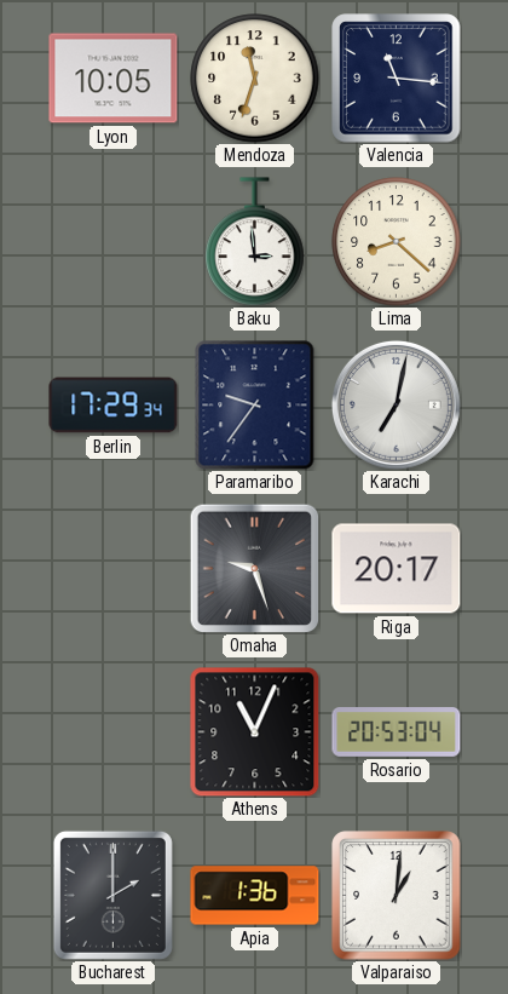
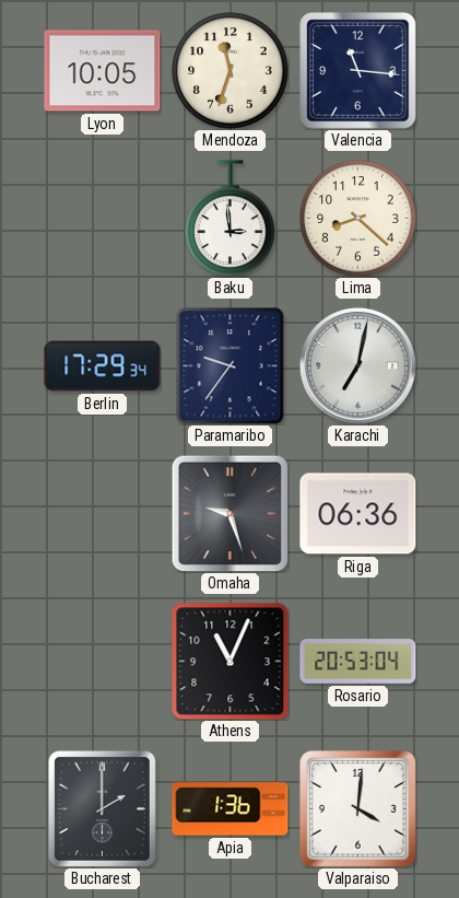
Riga: 20:17 -> 06:36
Valparaiso: 1:01 -> 4:01
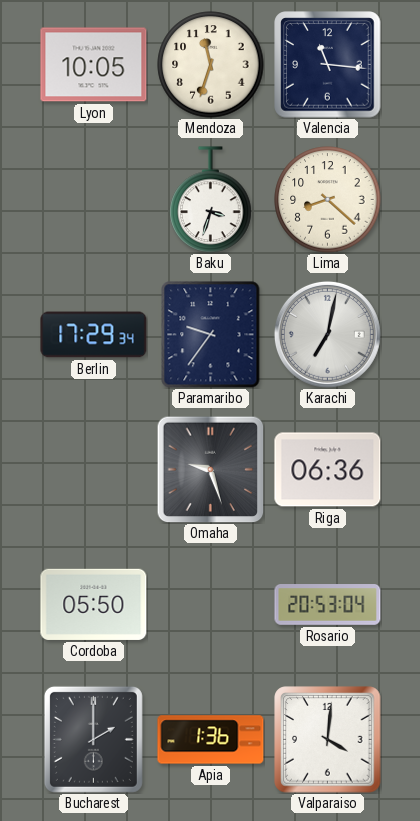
Baku: 2:59 -> 3:33
Cordoba: none -> 05:50
Athens: 11:04 -> none
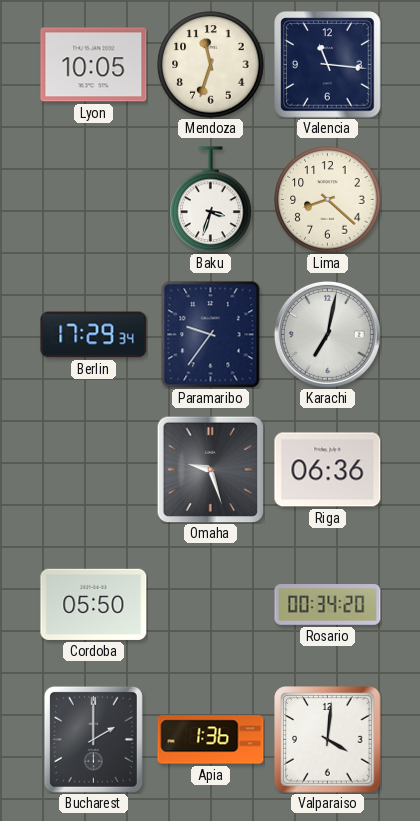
Rosario: 20:53 -> 00:34
